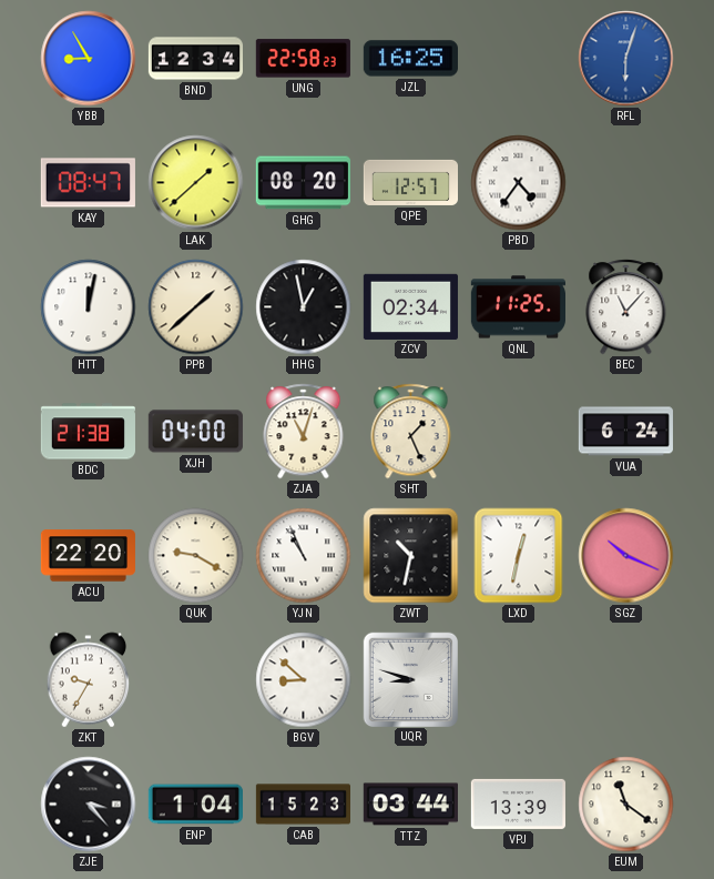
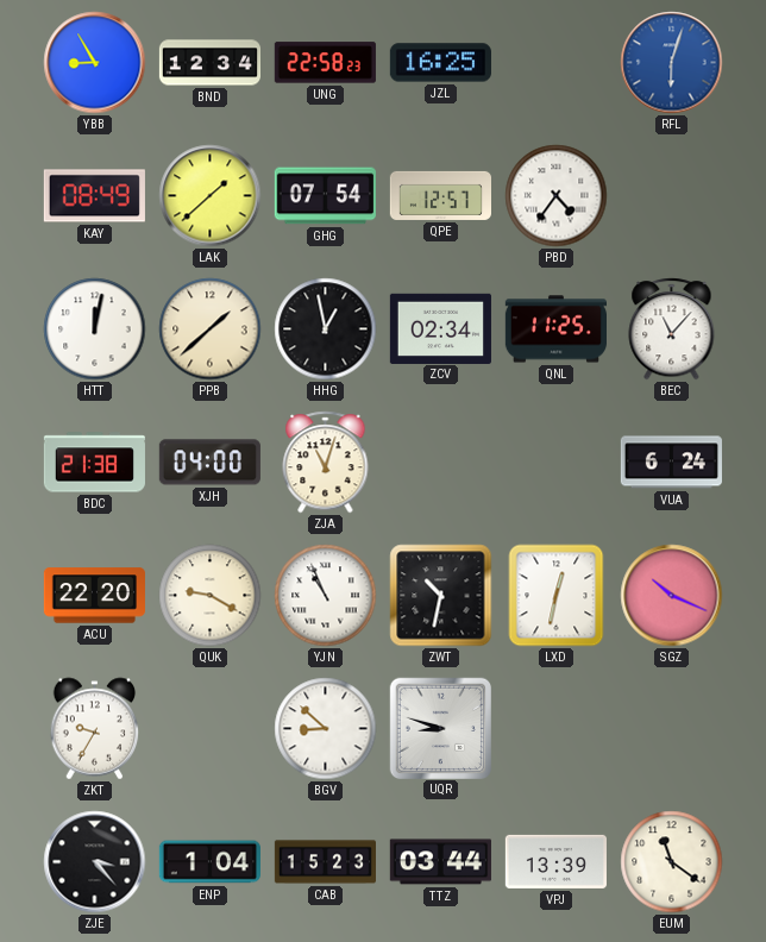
KAY: 08:47 -> 08:49
GHG: 08:20 -> 07:54
SHT: 1:26 -> none
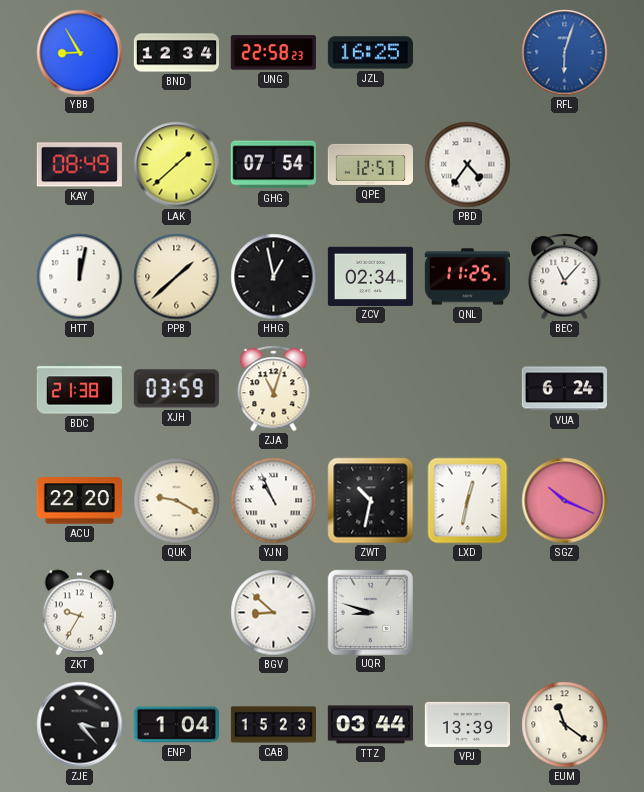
XJH: 04:00 -> 03:59
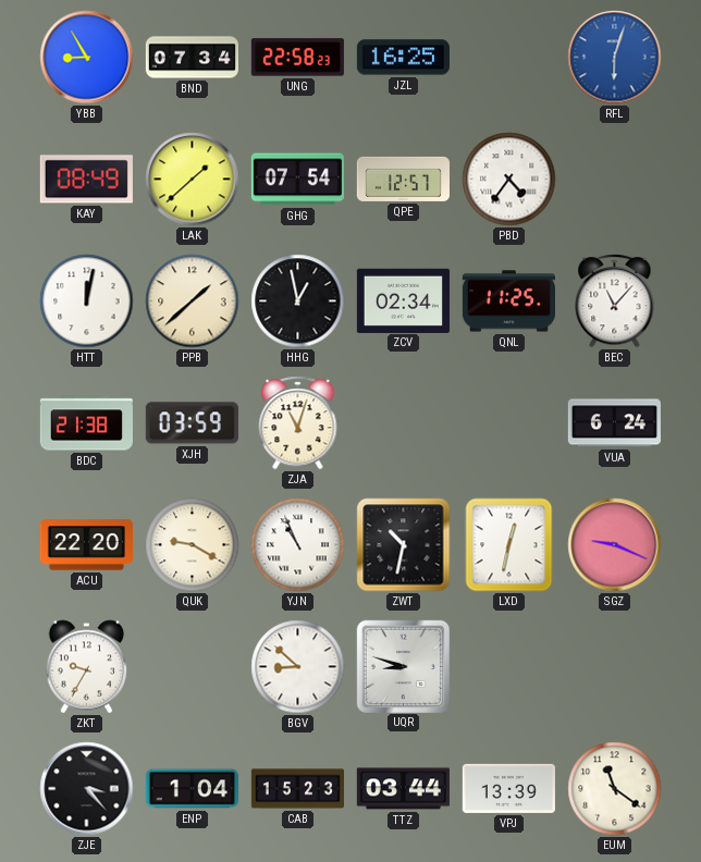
BND: 12:34 -> 07:34
SGZ: 10:19 -> 9:19
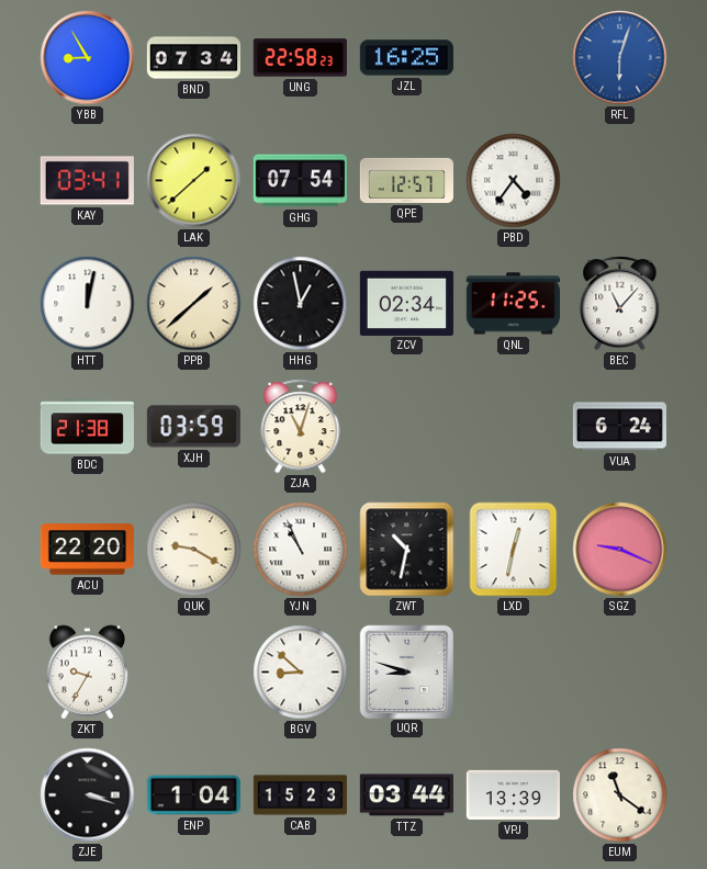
KAY: 08:49 -> 03:41
ZJE: 3:23 -> 3:18
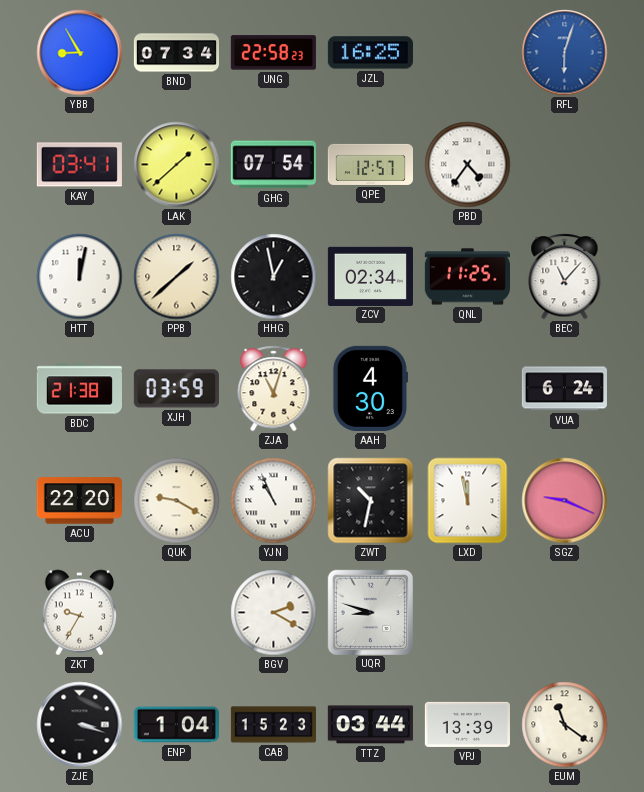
AAH: none -> 4:30
LXD: 12:32 -> 11:58
BGV: 8:52 -> 2:20
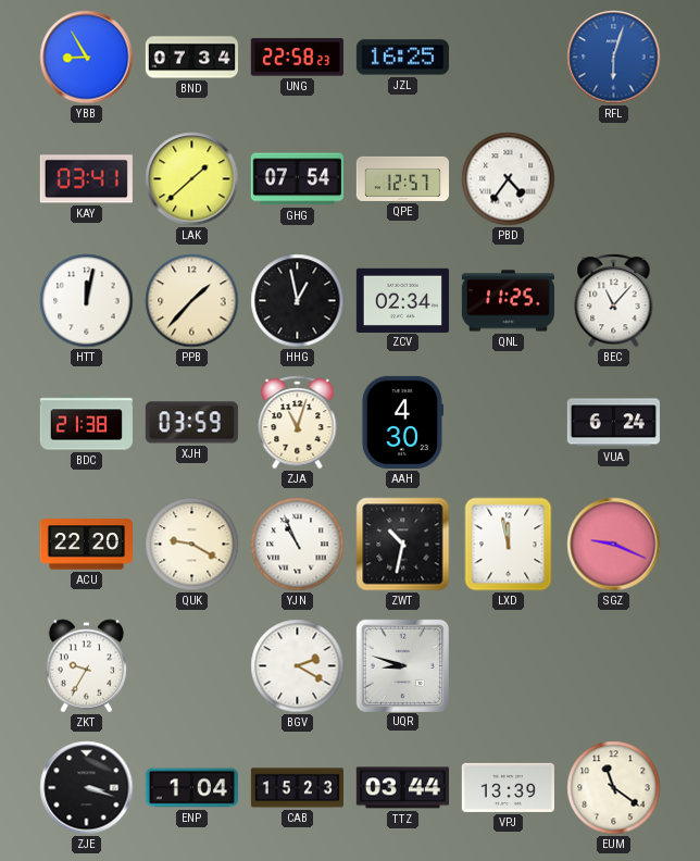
PPB: 1:38 -> 1:37
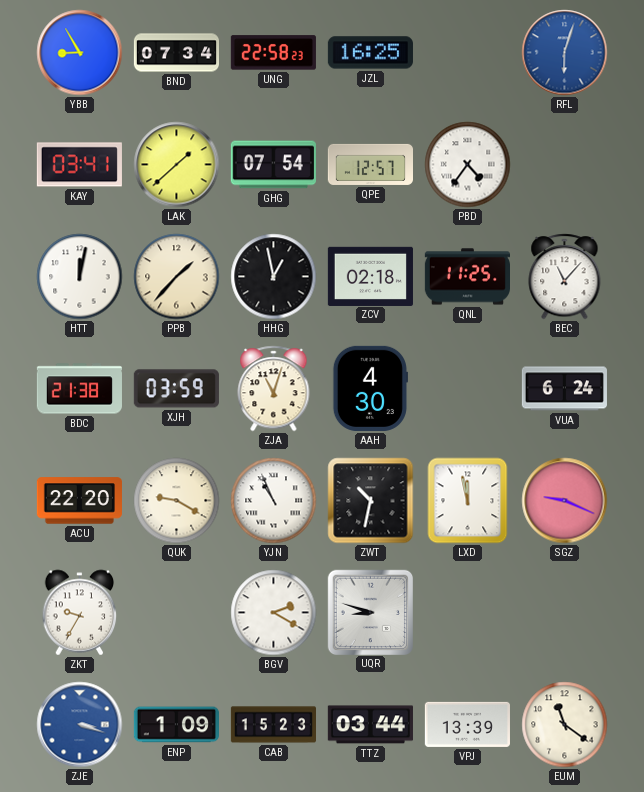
ZCV: 02:34 -> 02:18
ZJE dial: black -> blue
ENP: 1:04 -> 1:09
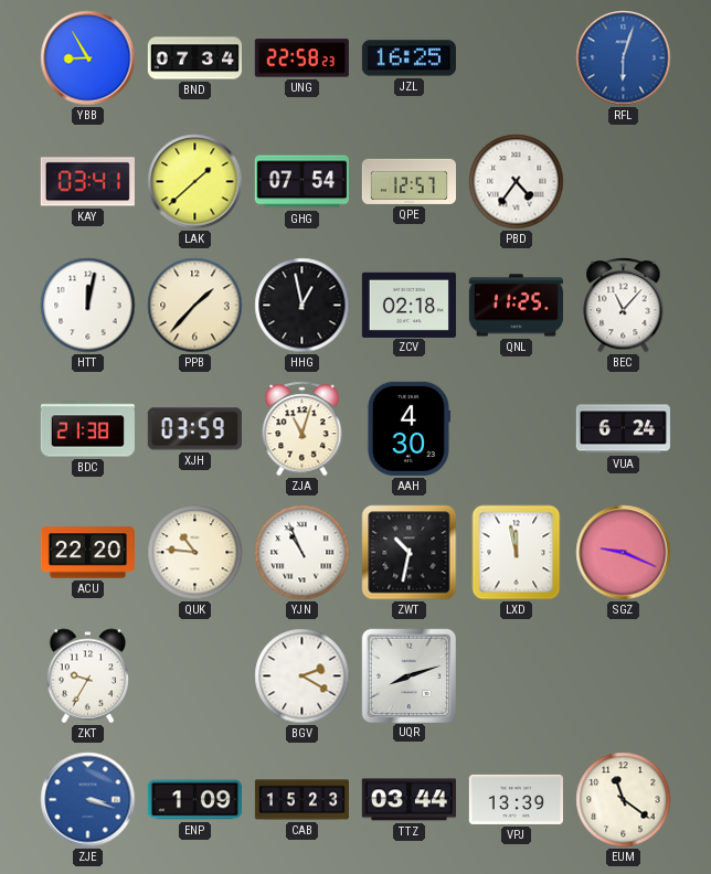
QUK: 9:20 -> 10:46
UQR: 8:48 -> 8:12
